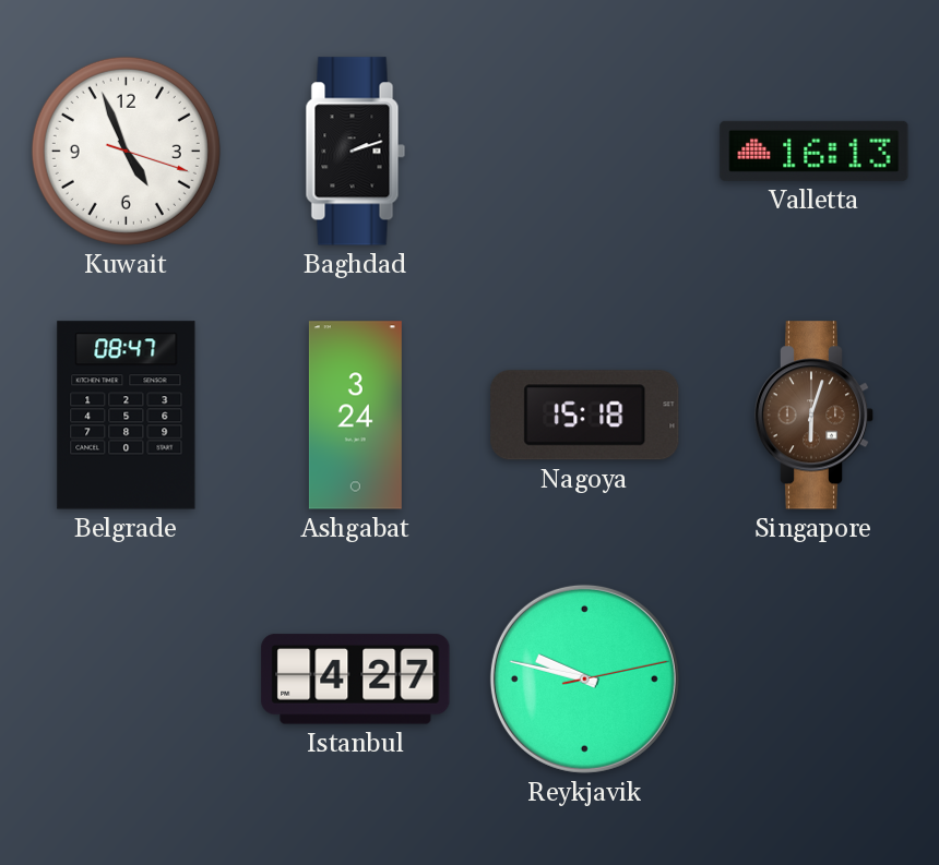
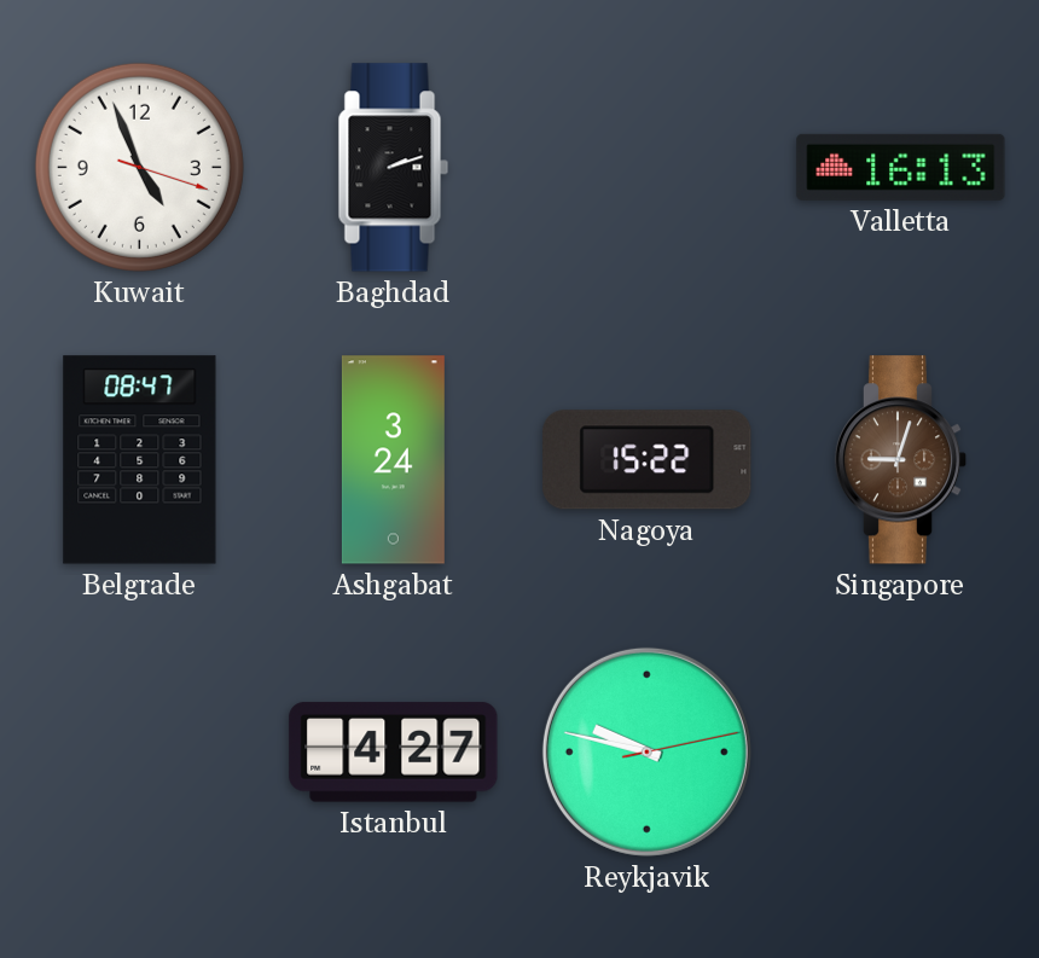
Nagoya: 15:18 -> 15:22
Singapore: 6:03 -> 9:03
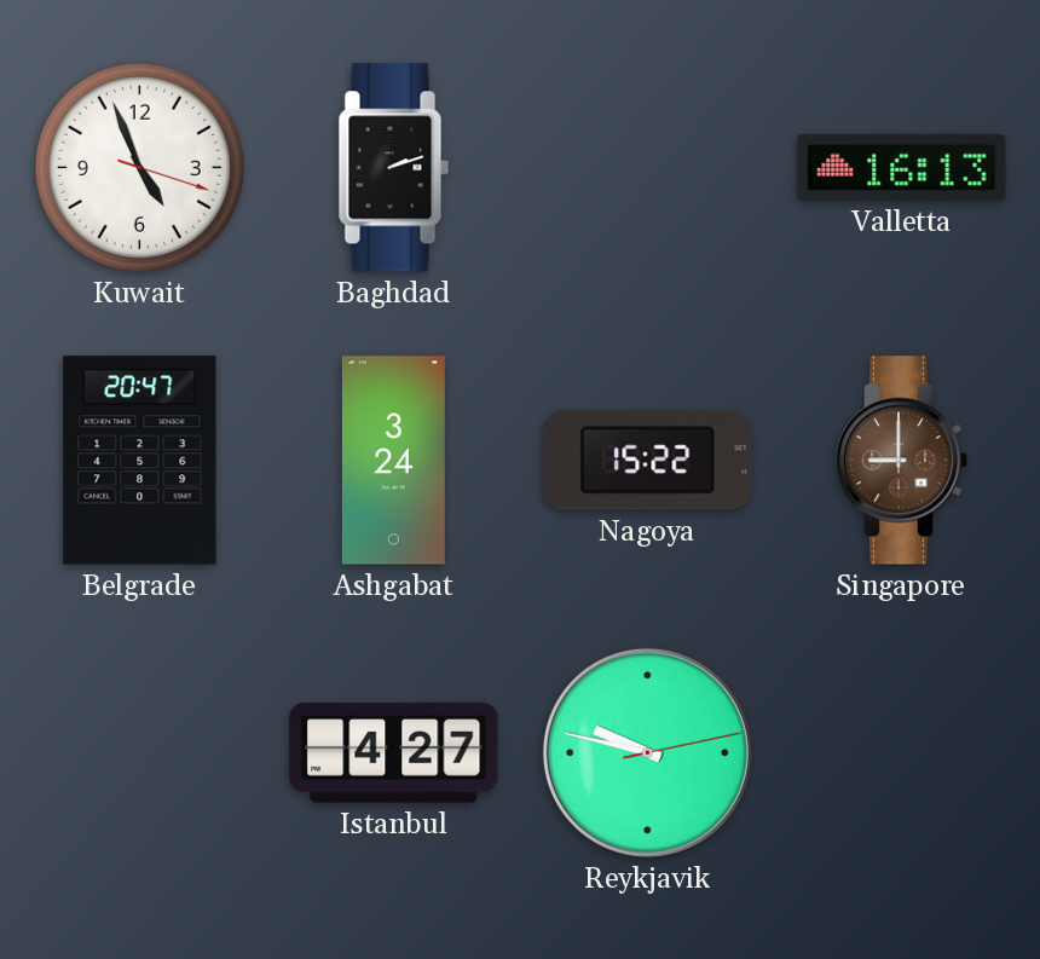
Belgrade: 08:47 -> 20:47
Singapore: 9:03 -> 9:00
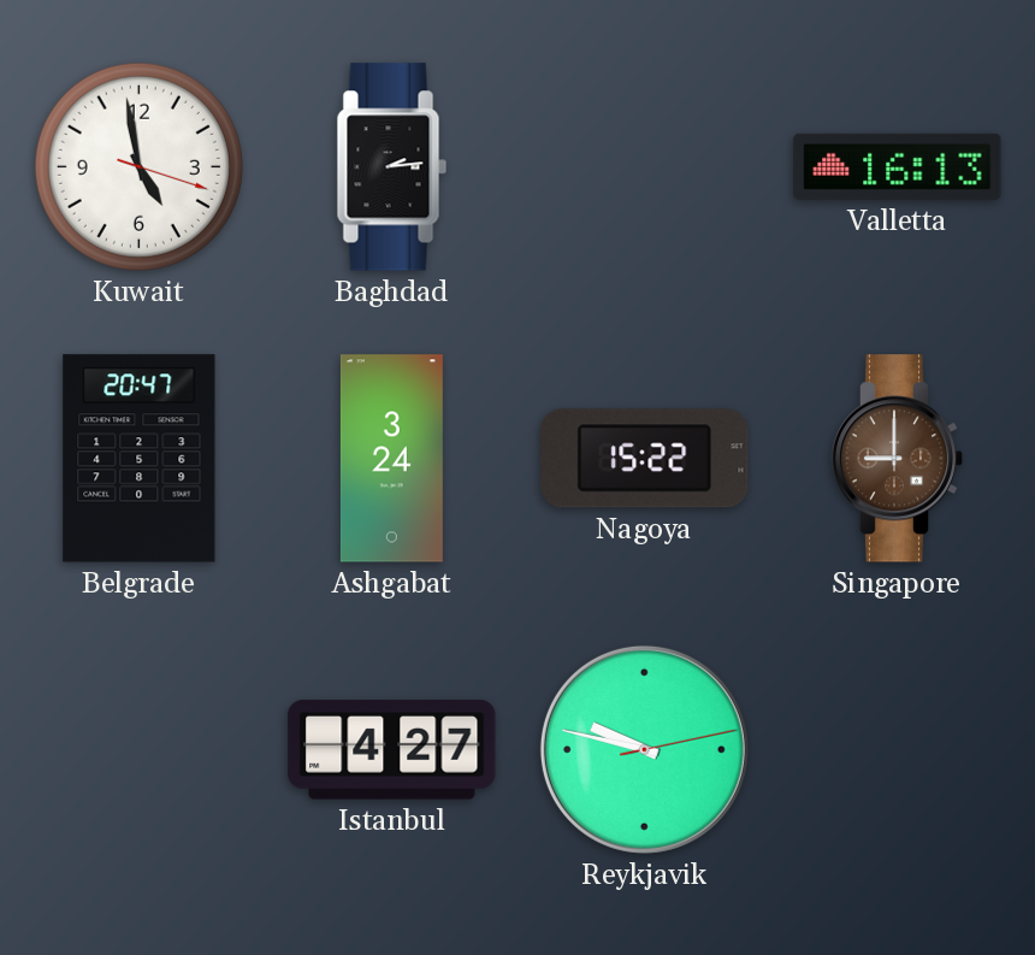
Kuwait: 4:56 -> 4:58
Baghdad: 2:12 -> 2:14
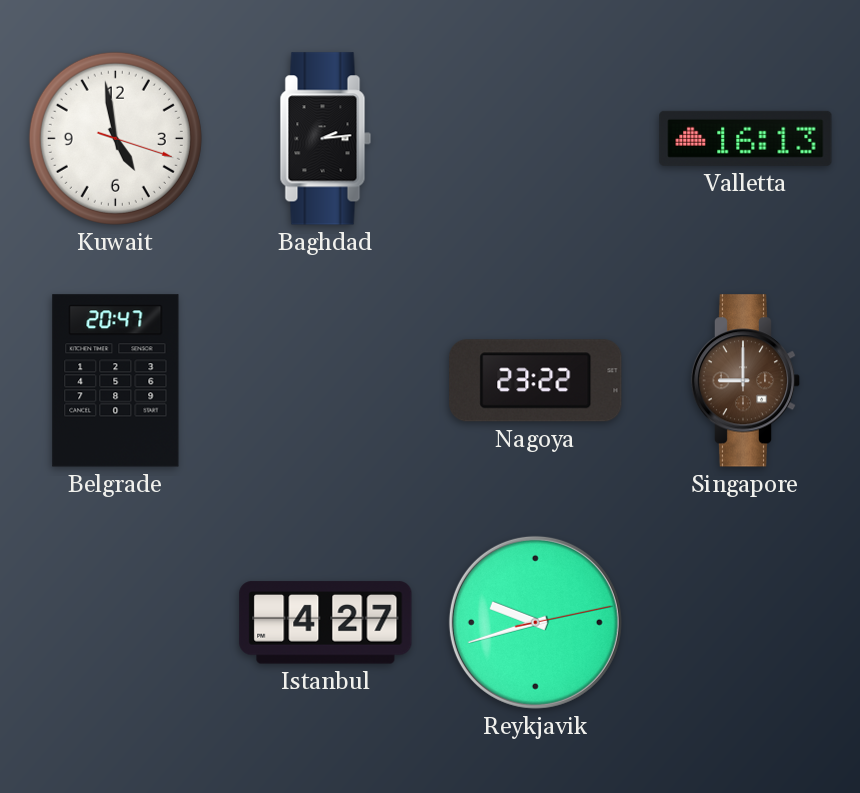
Ashgabat: 3:24 -> none
Nagoya: 15:22 -> 23:22
Reykjavik: 9:47 -> 9:42
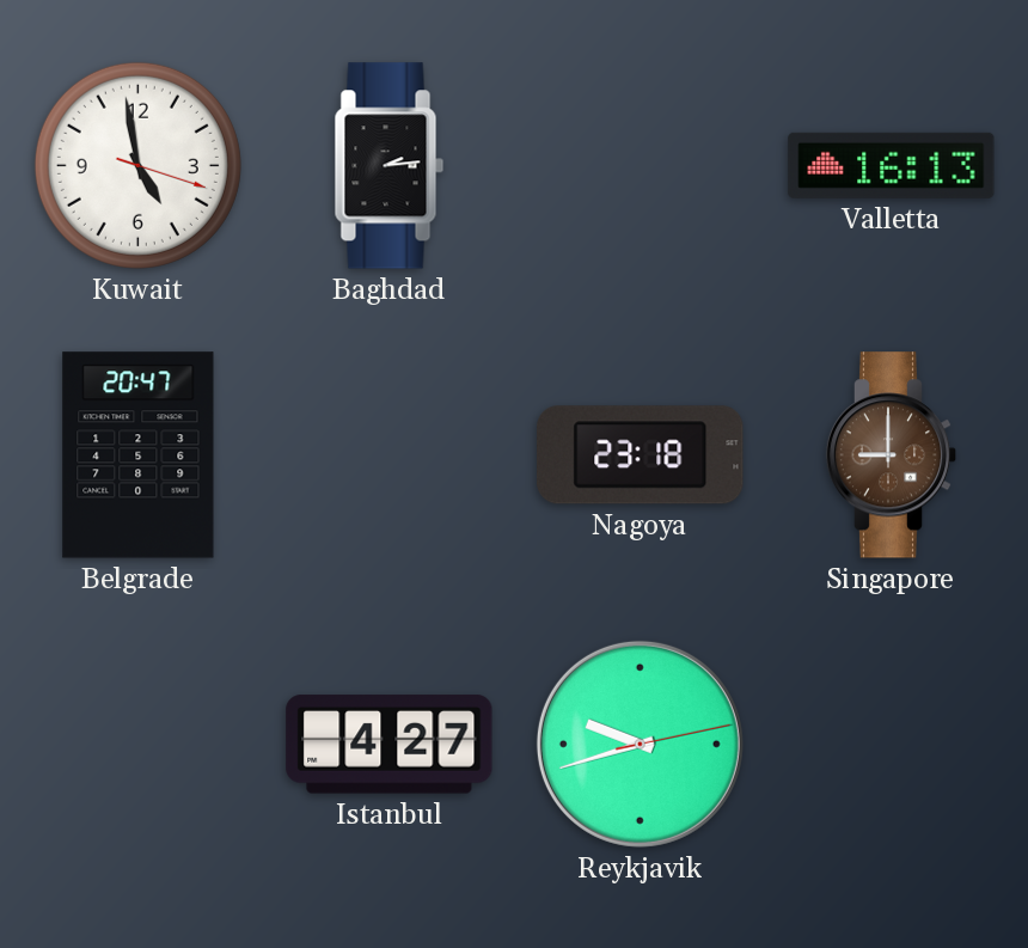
Nagoya: 23:22 -> 23:18
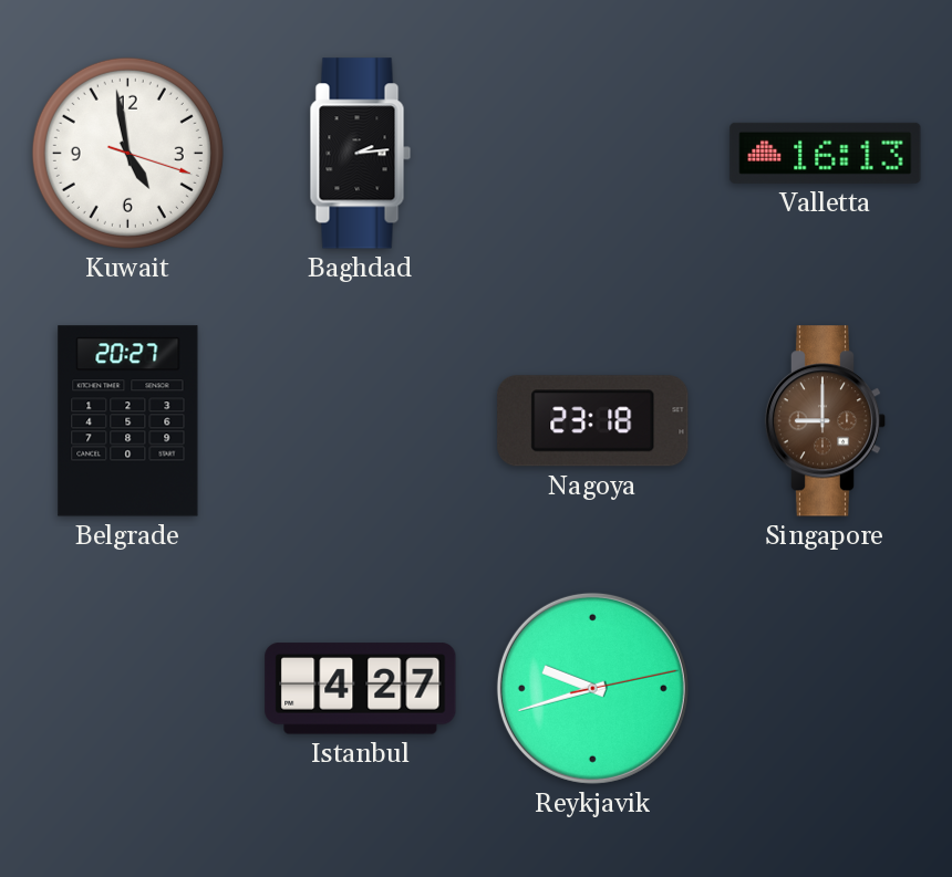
Belgrade: 20:47 -> 20:27
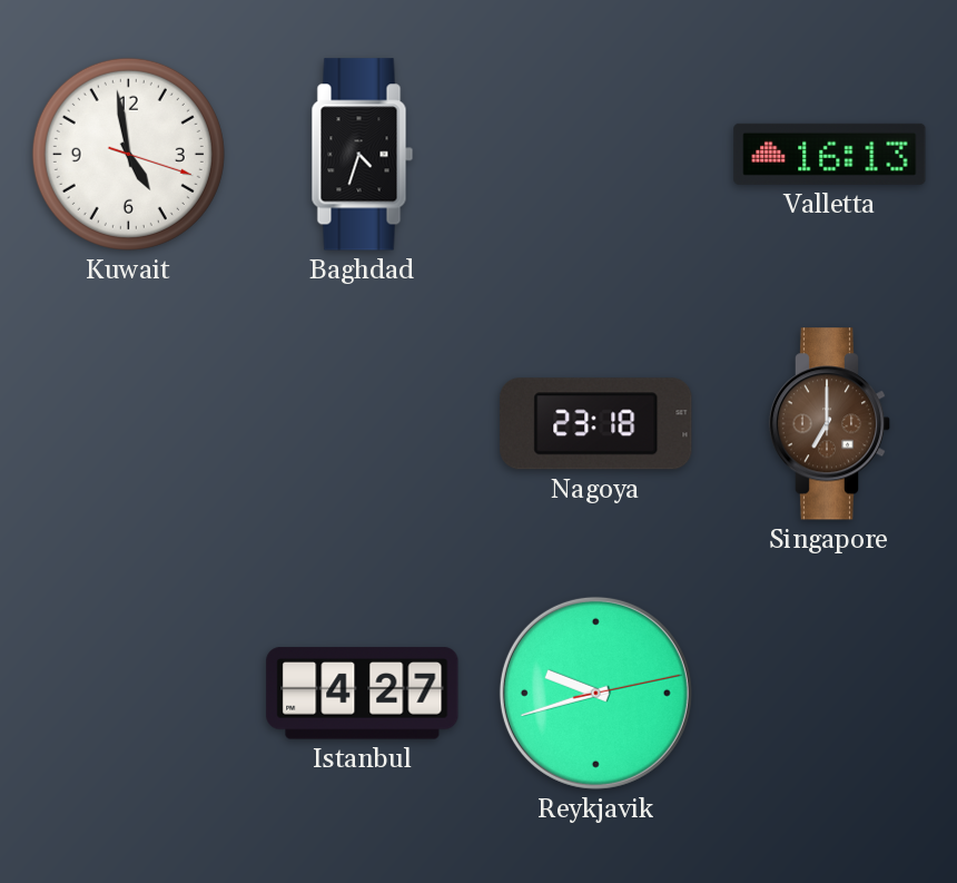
Baghdad: 2:14 -> 4:33
Belgrade: 20:27 -> none
Singapore: 9:00 -> 7:00
